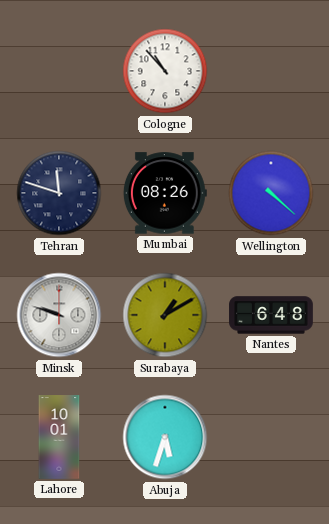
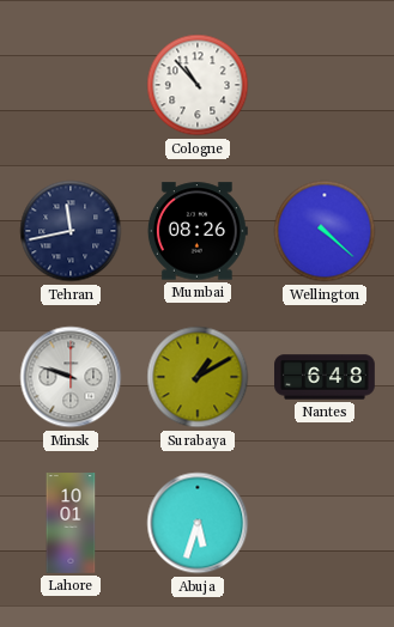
Tehran: 11:48 -> 11:43
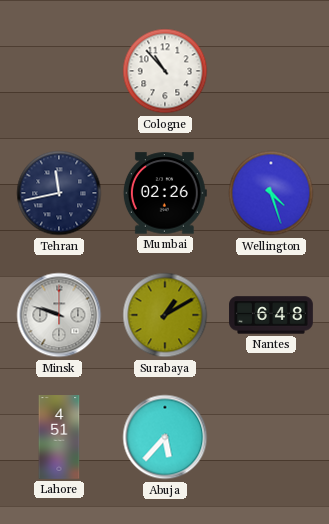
Mumbai: 08:26 -> 02:26
Wellington: 4:22 -> 4:27
Lahore: 10:01 -> 4:51
Abuja: 5:33 -> 5:37
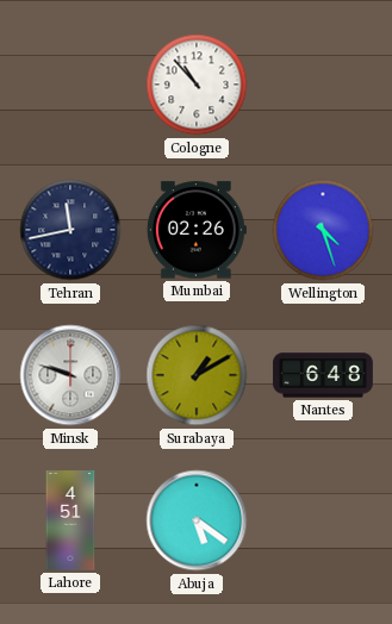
Abuja: 5:37 -> 5:21
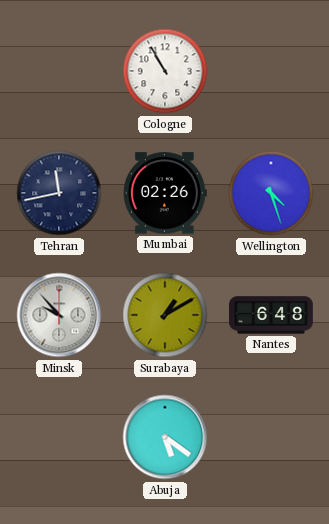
Cologne: 10:53 -> 10:55
Minsk: 9:48 -> 9:53
Lahore: 4:51 -> none
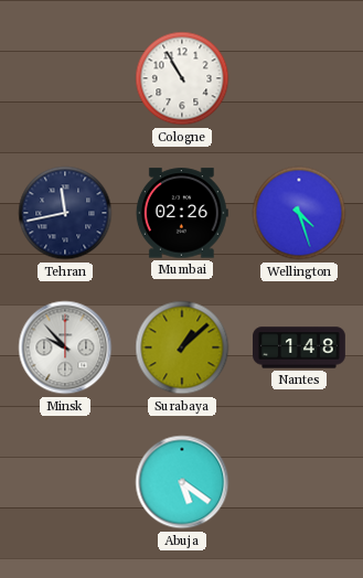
Surabaya: 1:10 -> 1:08
Nantes: 6:48 -> 1:48
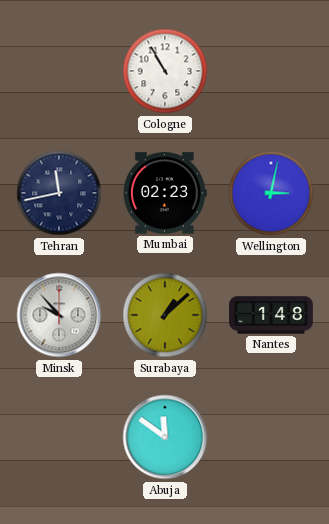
Mumbai: 02:26 -> 02:23
Wellington: 4:27 -> 3:02
Abuja: 5:21 -> 11:51
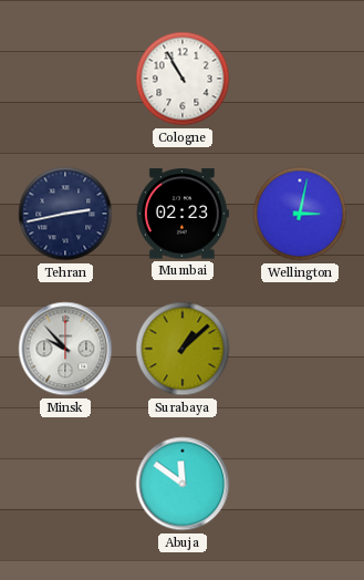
Tehran: 11:43 -> 2:43
Nantes: 1:48 -> none
